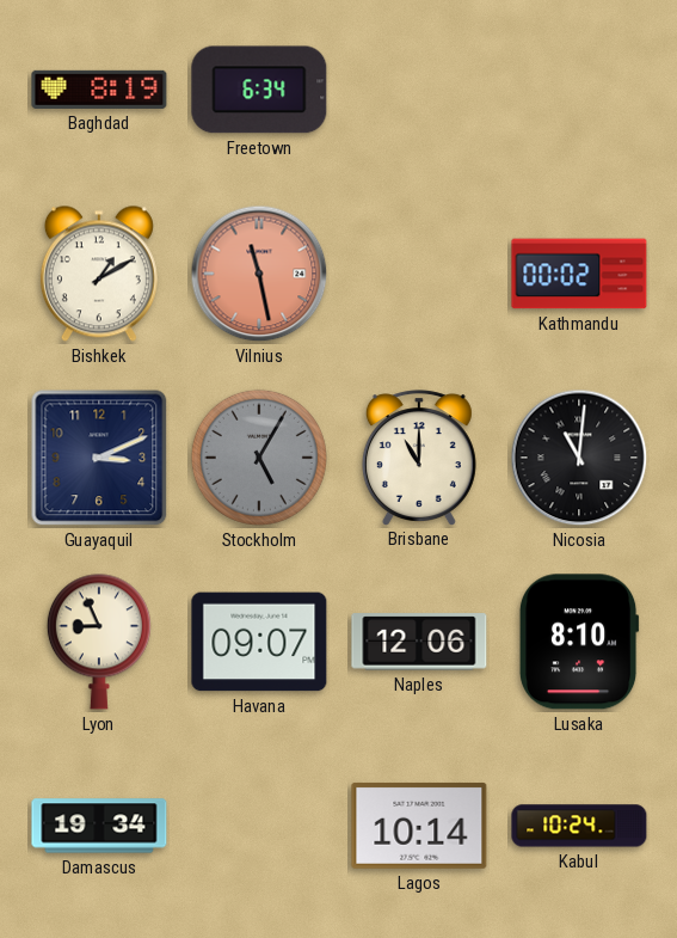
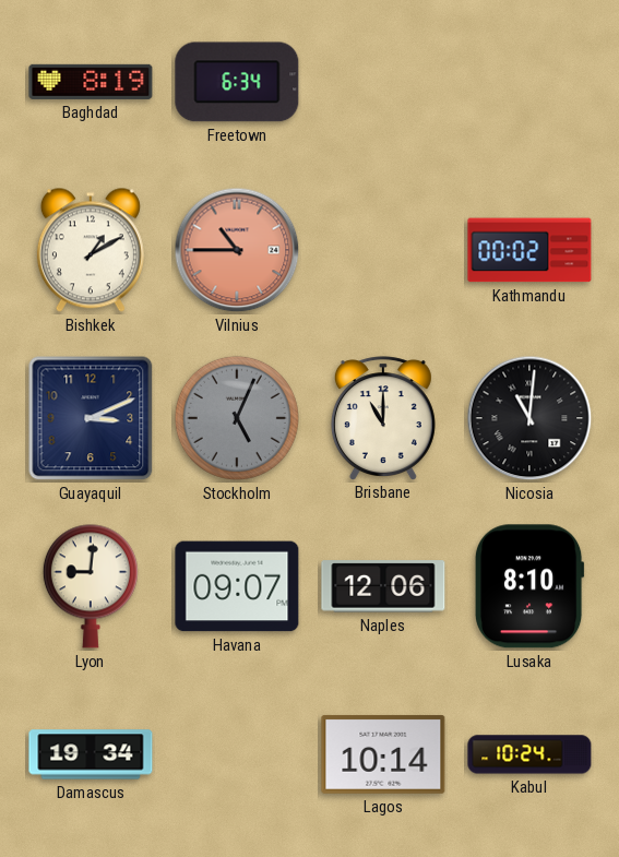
Vilnius: 11:28 -> 10:45
Stockholm: 5:05 -> 5:04
Lyon: 8:56 -> 9:01
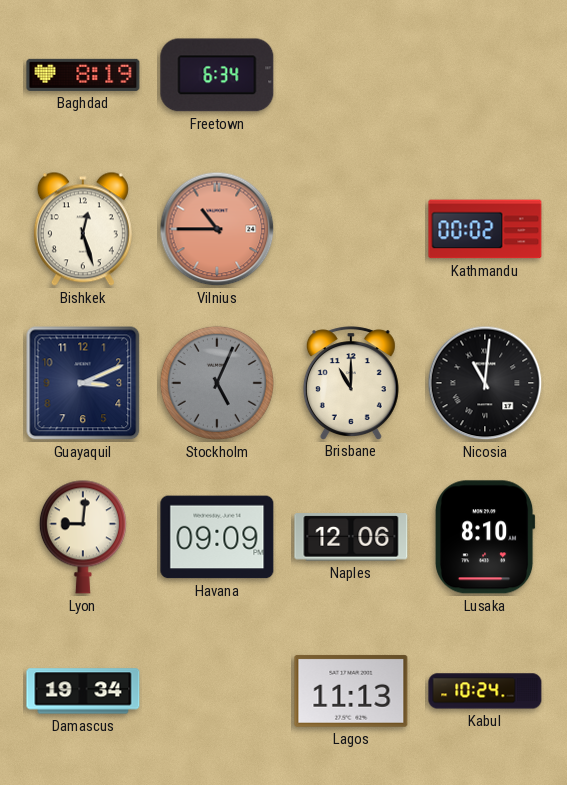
Bishkek: 1:10 -> 12:27
Havana: 09:07 -> 09:09
Lagos: 10:14 -> 11:13
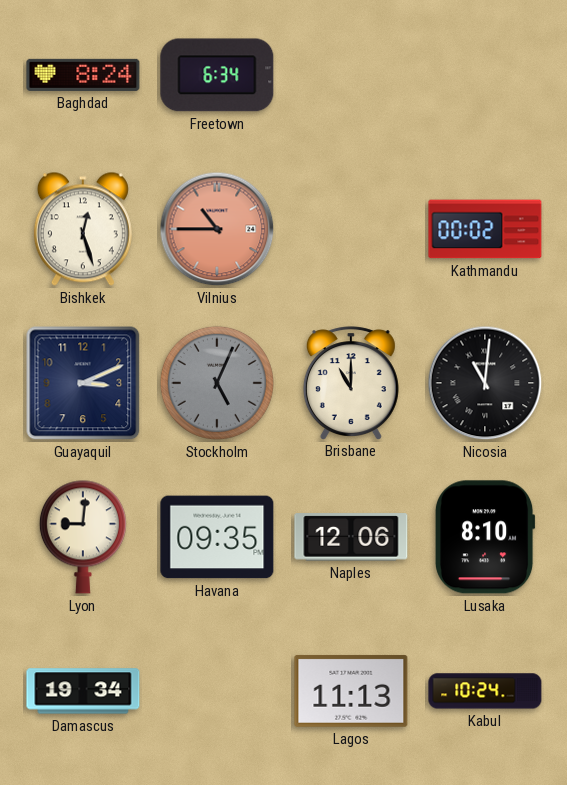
Baghdad: 8:19 -> 8:24
Havana: 09:09 -> 09:35
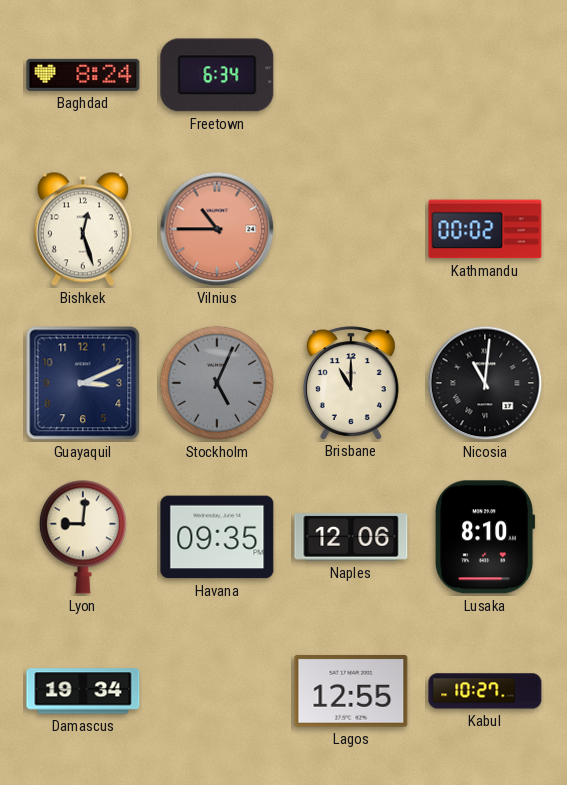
Lagos: 11:13 -> 12:55
Kabul: 10:24 -> 10:27
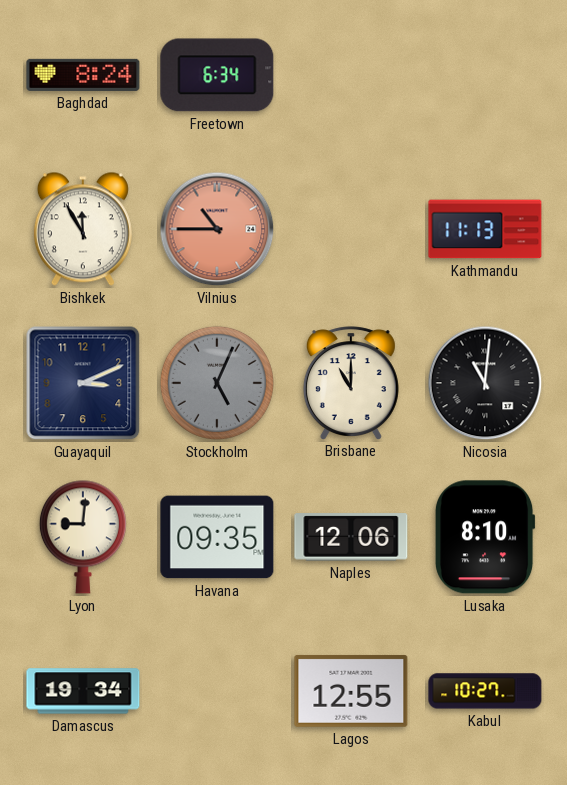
Bishkek: 12:27 -> 11:55
Kathmandu: 00:02 -> 11:13
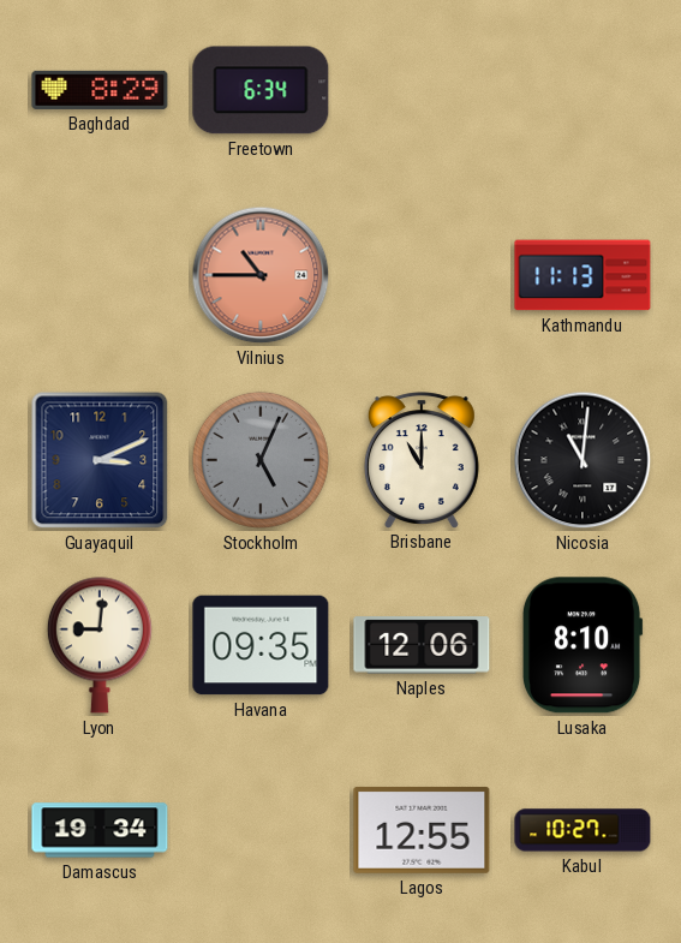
Baghdad: 8:24 -> 8:29
Bishkek: 11:55 -> none
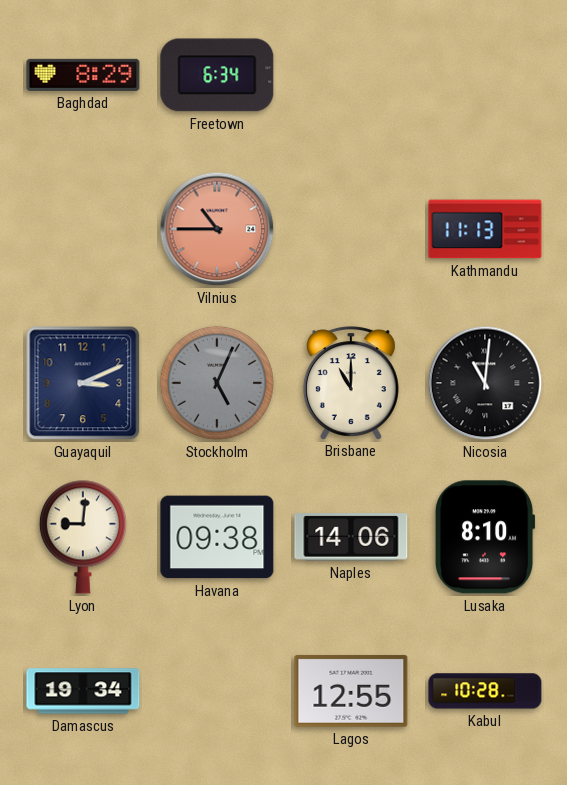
Havana: 09:35 -> 09:38
Naples: 12:06 -> 14:06
Kabul: 10:27 -> 10:28
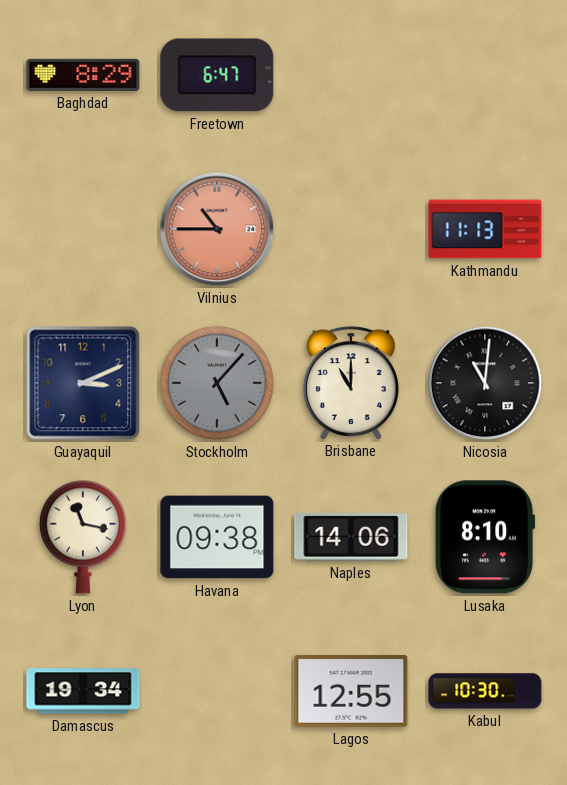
Freetown: 6:34 -> 6:47
Stockholm: 5:04 -> 5:07
Lyon: 9:01 -> 11:17
Kabul: 10:28 -> 10:30
